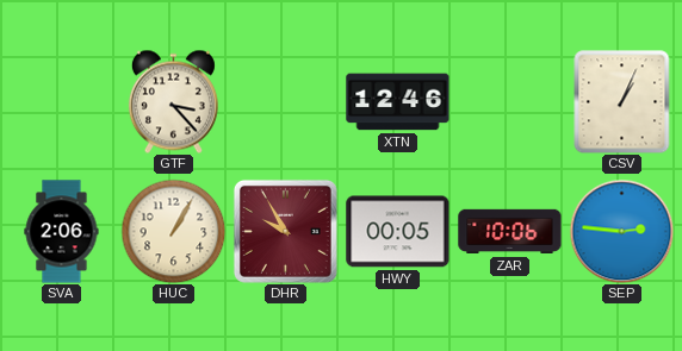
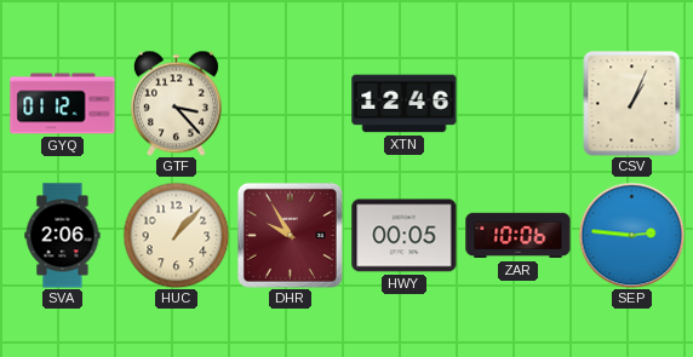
GYQ: none -> 01:12
HUC: 1:05 -> 1:07
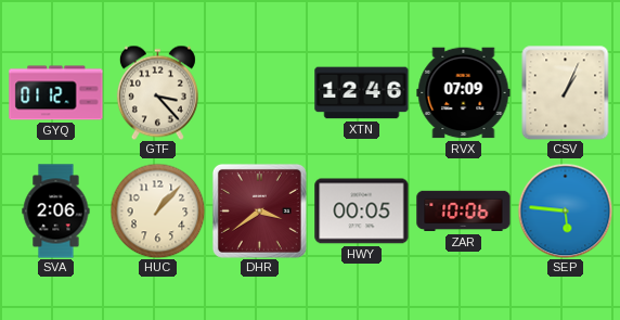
RVX: none -> 07:09
DHR: 9:55 -> 3:39
SEP: 2:46 -> 5:46
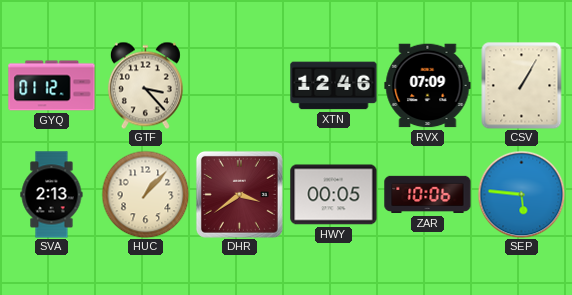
CSV: 1:04 -> 1:05
SVA: 2:06 -> 2:13
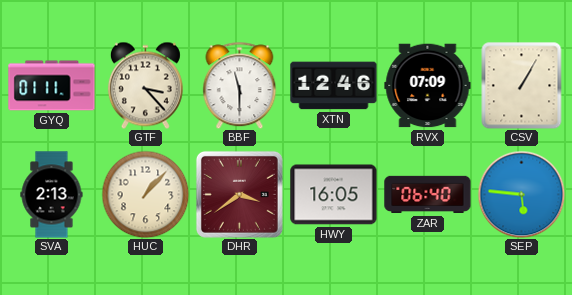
GYQ: 01:12 -> 01:11
BBF: none -> 11:30
HWY: 00:05 -> 16:05
ZAR: 10:06 -> 06:40
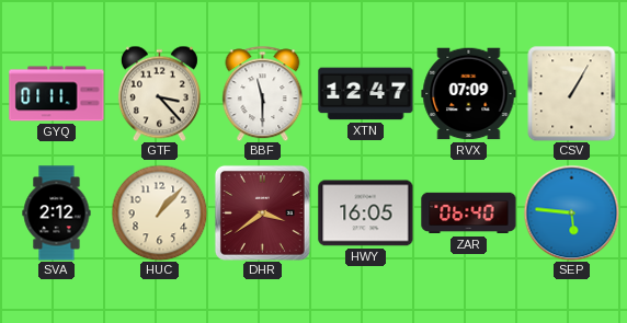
XTN: 12:46 -> 12:47
SVA: 2:13 -> 2:12
